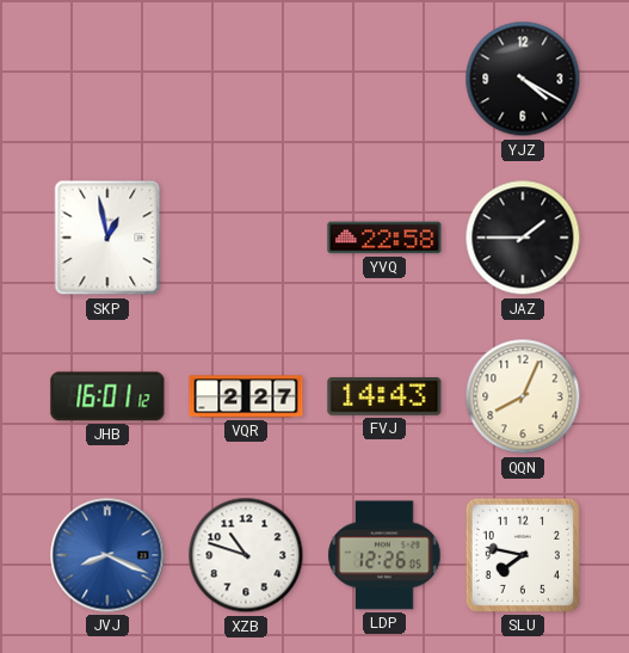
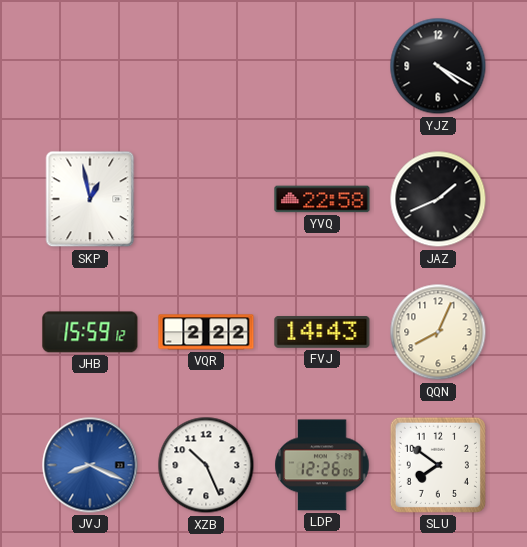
JAZ: 1:45 -> 1:41
JHB: 16:01 -> 15:59
VQR: 2:27 -> 2:22
XZB: 10:48 -> 10:26
SLU: 7:47 -> 7:51
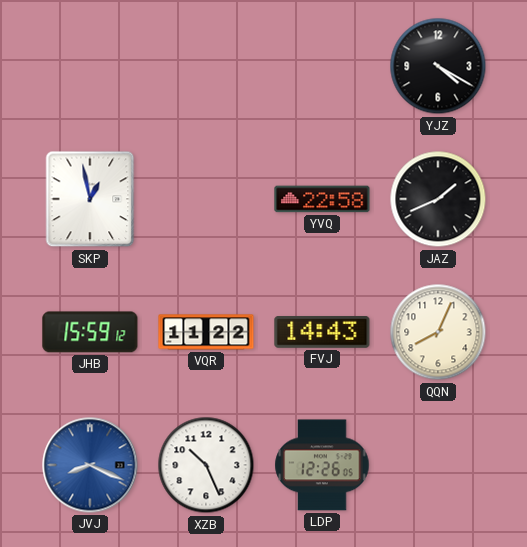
VQR: 2:22 -> 11:22
SLU: 7:51 -> none
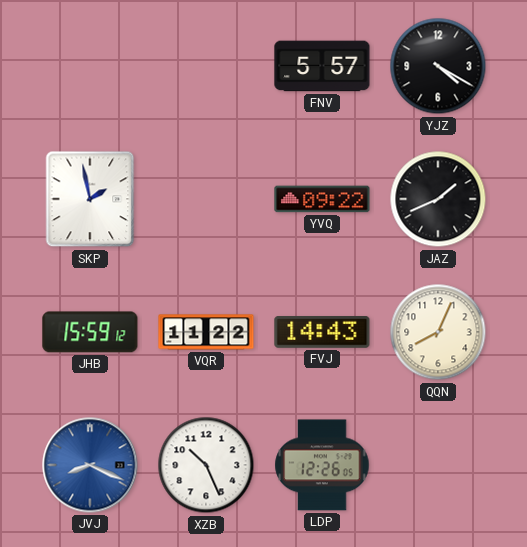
FNV: none -> 5:57
SKP: 12:58 -> 1:58
YVQ: 22:58 -> 09:22
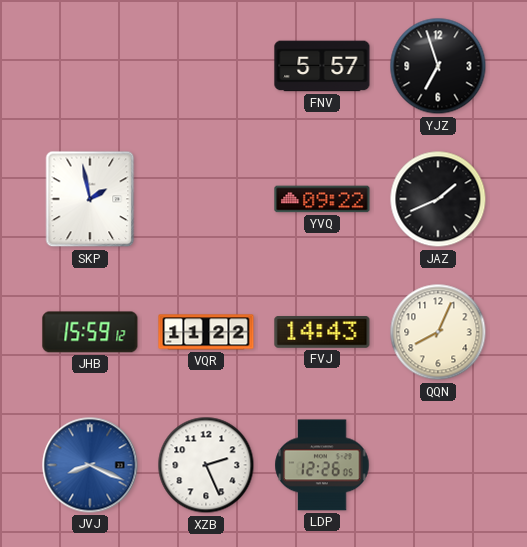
YJZ: 4:20 -> 6:57
XZB: 10:26 -> 2:26
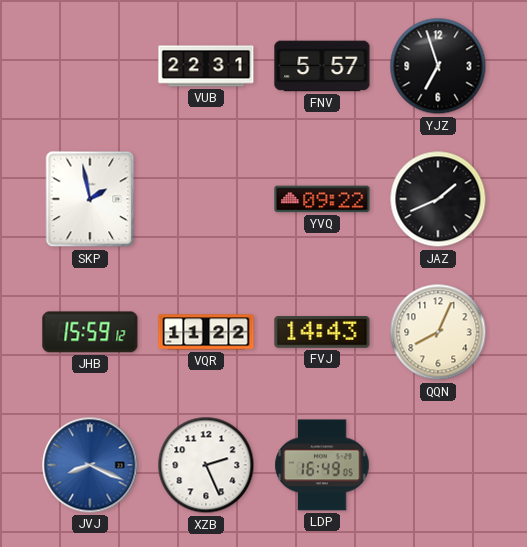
VUB: none -> 22:31
LDP: 12:26 -> 16:49
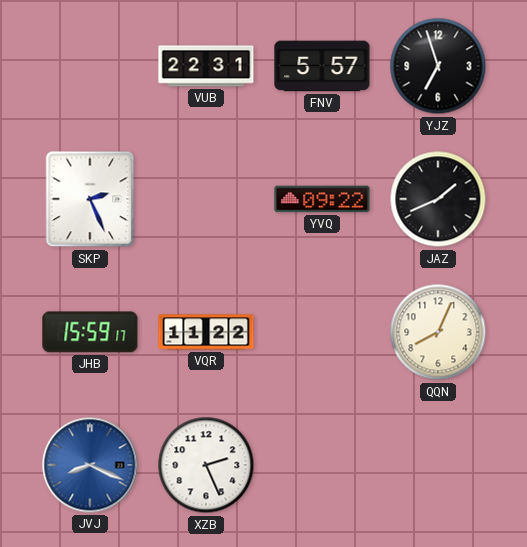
SKP: 1:58 -> 2:26
JHB: 15:59:12 -> 15:59:17
FVJ: 14:43 -> none
LDP: 16:49 -> none
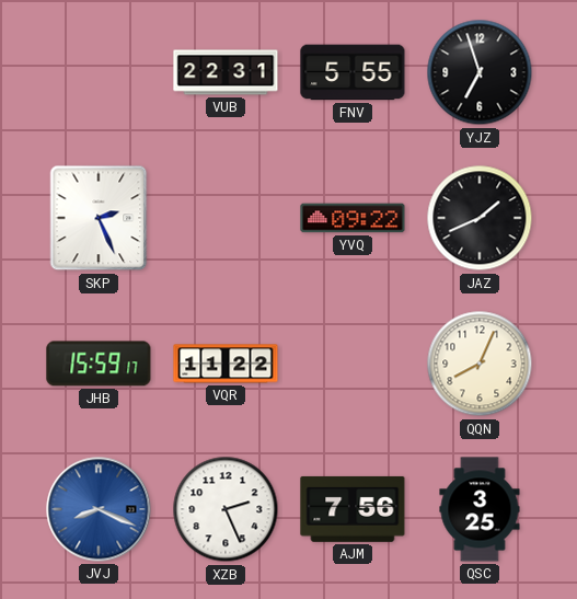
FNV: 5:57 -> 5:55
AJM: none -> 7:56
QSC: none -> 3:25
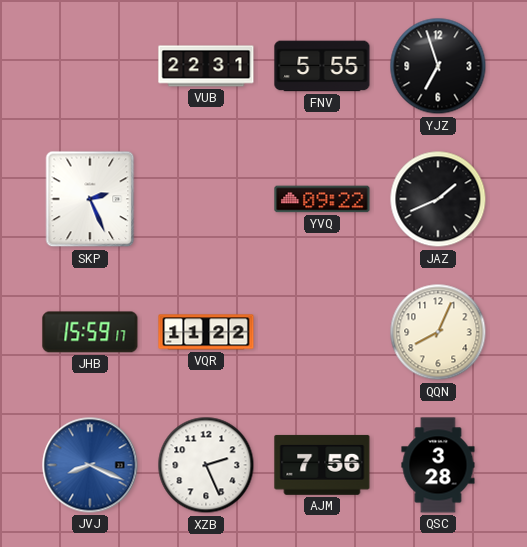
QSC: 3:25 -> 3:28
